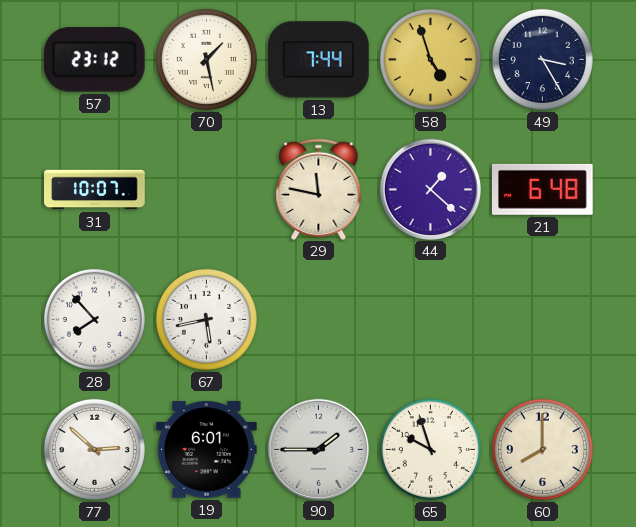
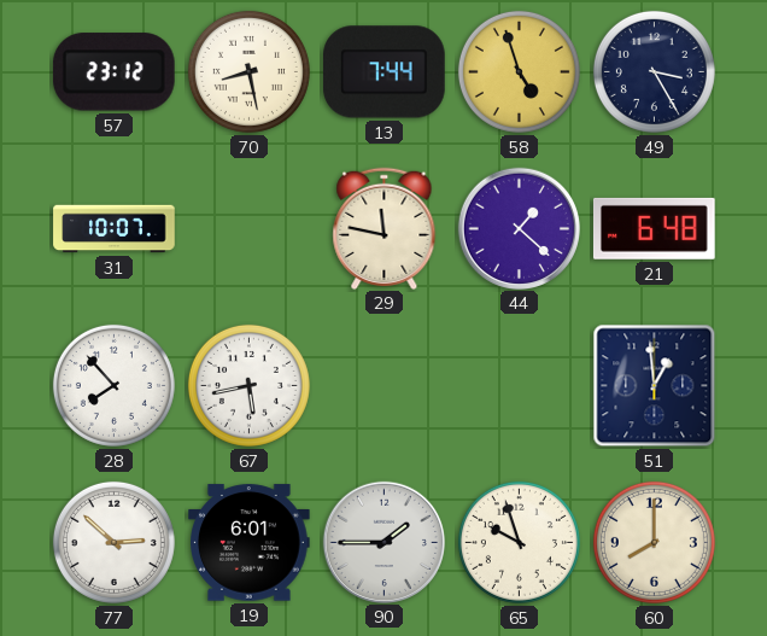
70: 1:28 -> 8:28
51: none -> 12:59
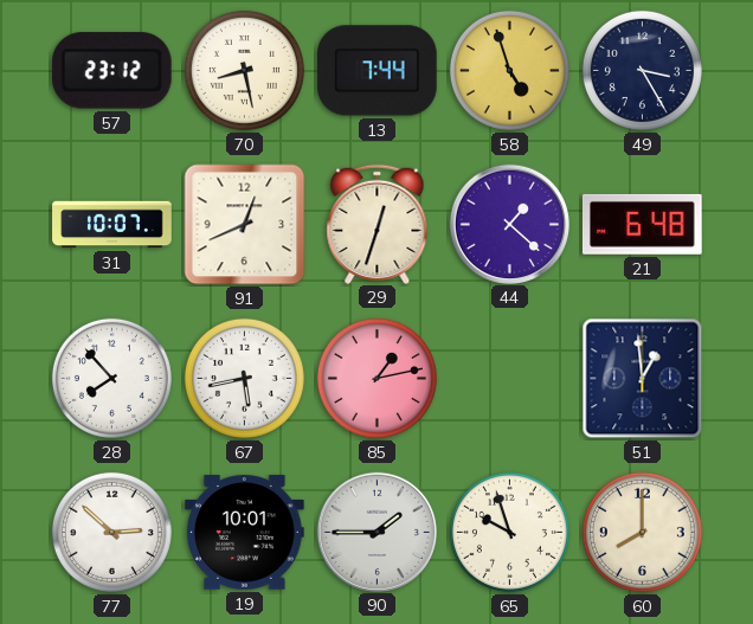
91: none -> 12:41
29: 11:47 -> 12:33
85: none -> 1:13
19: 6:01 -> 10:01
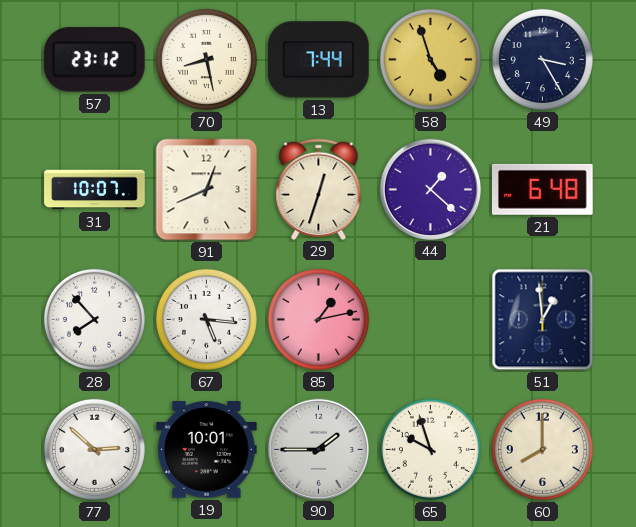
67: 5:43 -> 5:16
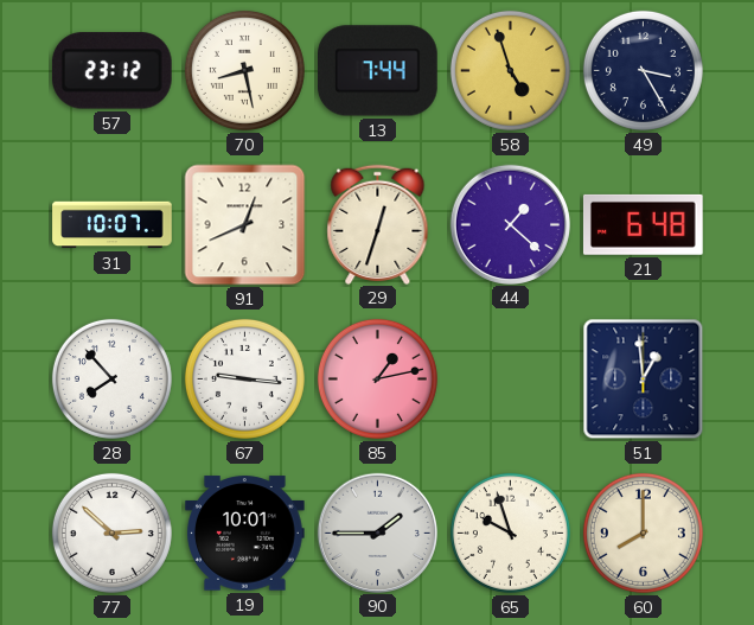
67: 5:16 -> 9:16
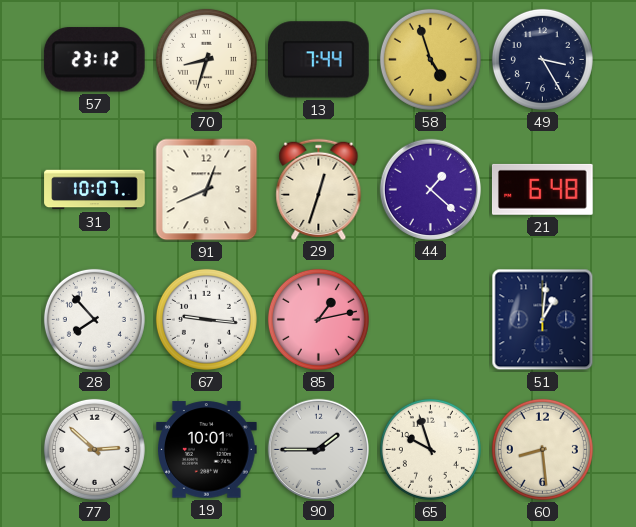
70: 8:28 -> 8:33
51: 12:59 -> 1:01
60: 8:00 -> 8:29
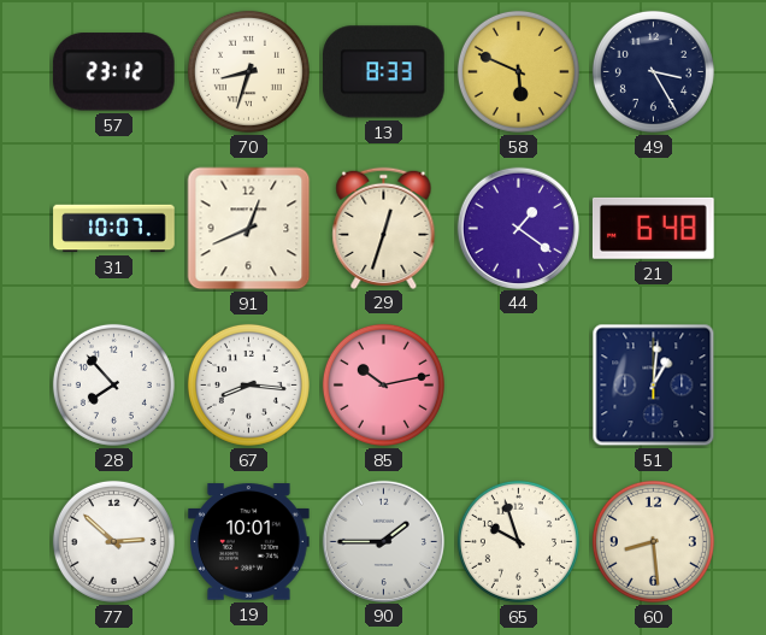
13: 7:44 -> 8:33
58: 4:57 -> 5:49
44: 1:22 -> 1:21
67: 9:16 -> 8:16
85: 1:13 -> 10:13
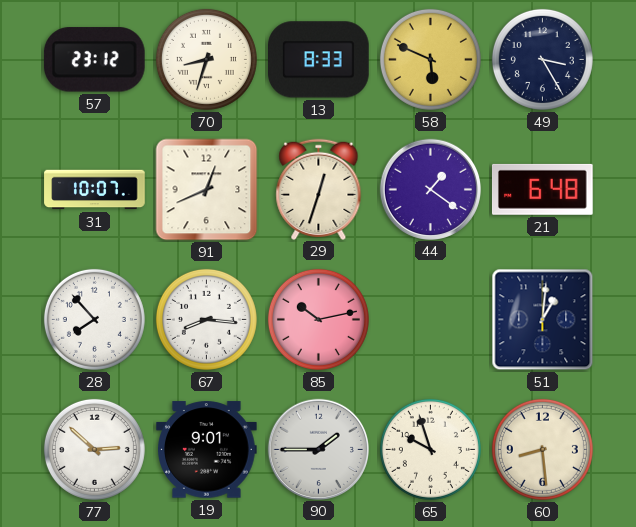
19: 10:01 -> 9:01
